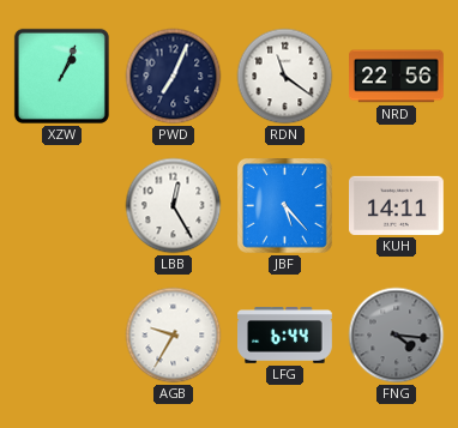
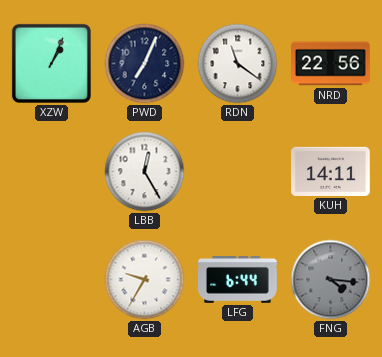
JBF: 5:23 -> none
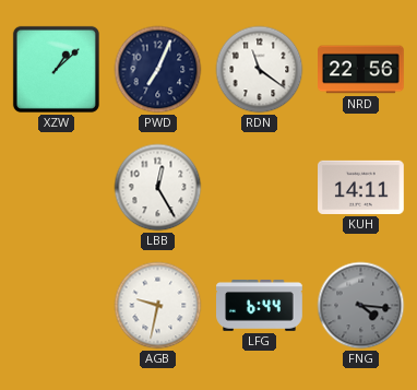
XZW: 1:04 -> 1:08
AGB: 9:35 -> 9:32
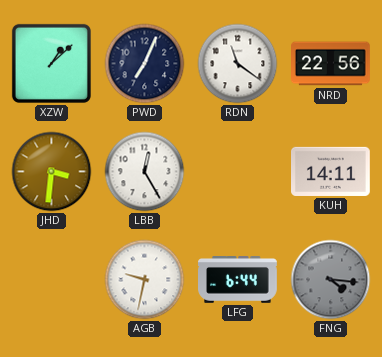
JHD: none -> 3:31
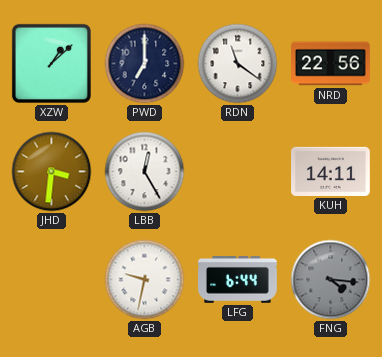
PWD: 7:04 -> 7:00
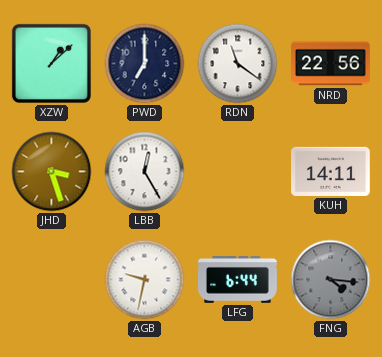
JHD: 3:31 -> 3:27
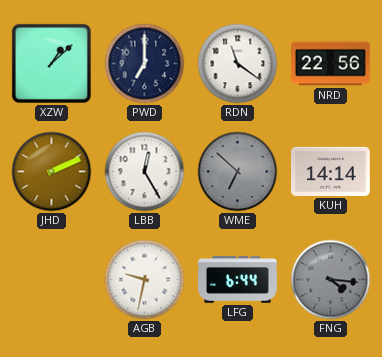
JHD: 3:27 -> 2:11
WME: none -> 6:52
KUH: 14:11 -> 14:14
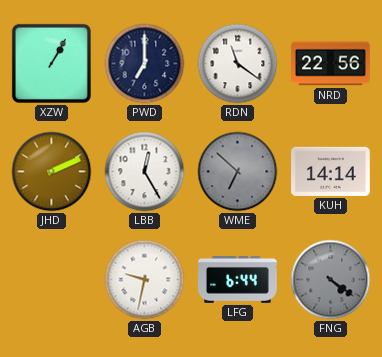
XZW: 1:08 -> 1:05
FNG: 4:16 -> 4:21
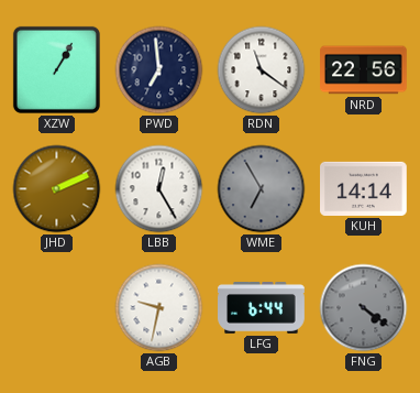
PWD: 7:00 -> 6:59
WME: 6:52 -> 6:55
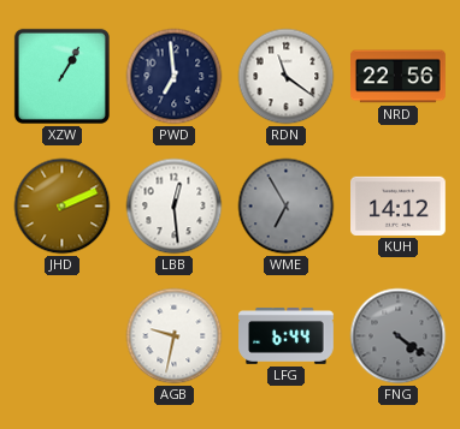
LBB: 12:25 -> 12:29
KUH: 14:14 -> 14:12
